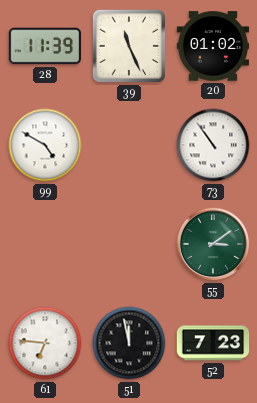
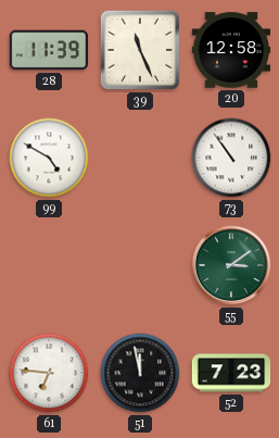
20: 01:02 -> 12:58
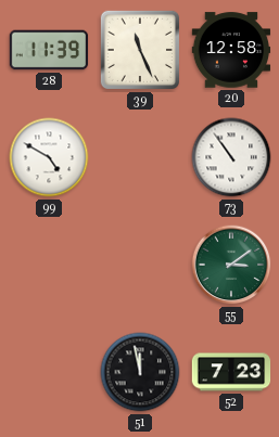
61: 6:46 -> none
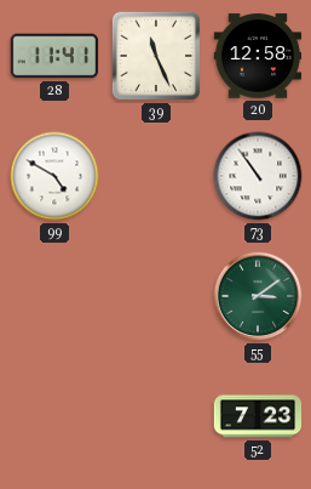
28: 11:39 -> 11:41
51: 11:58 -> none
